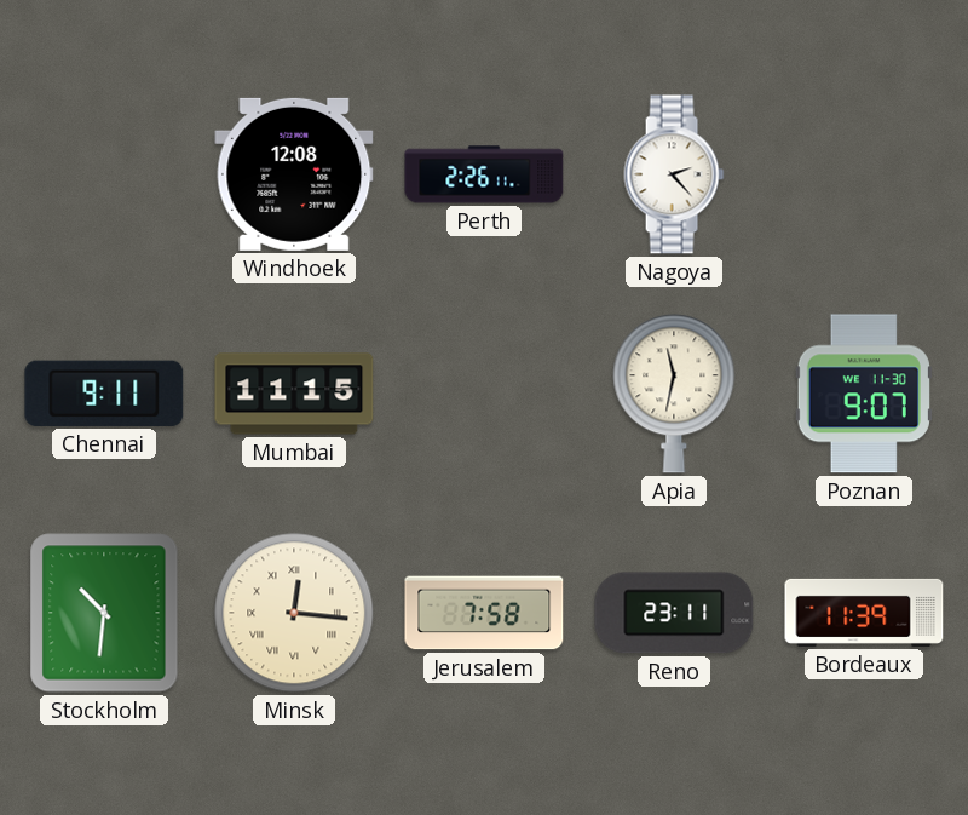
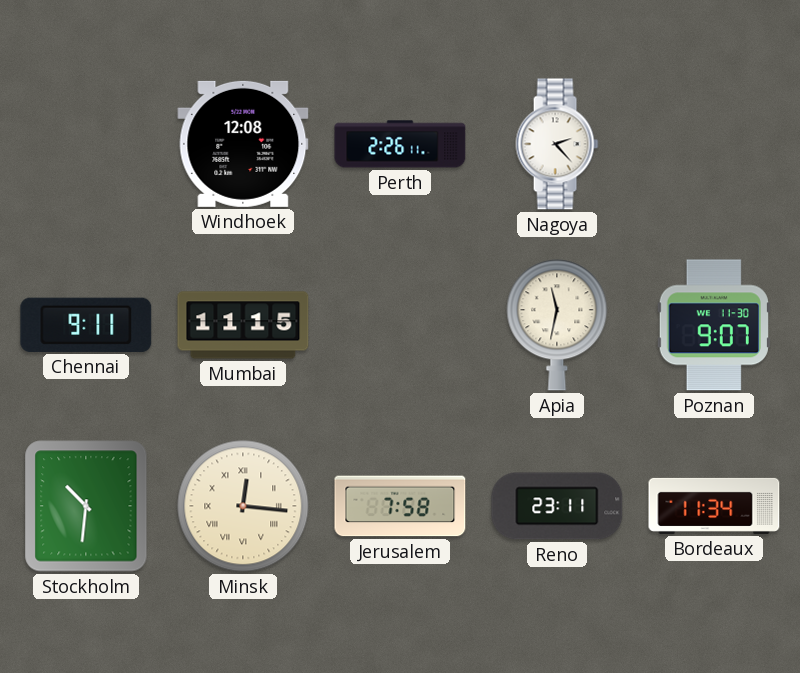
Bordeaux: 11:39 -> 11:34
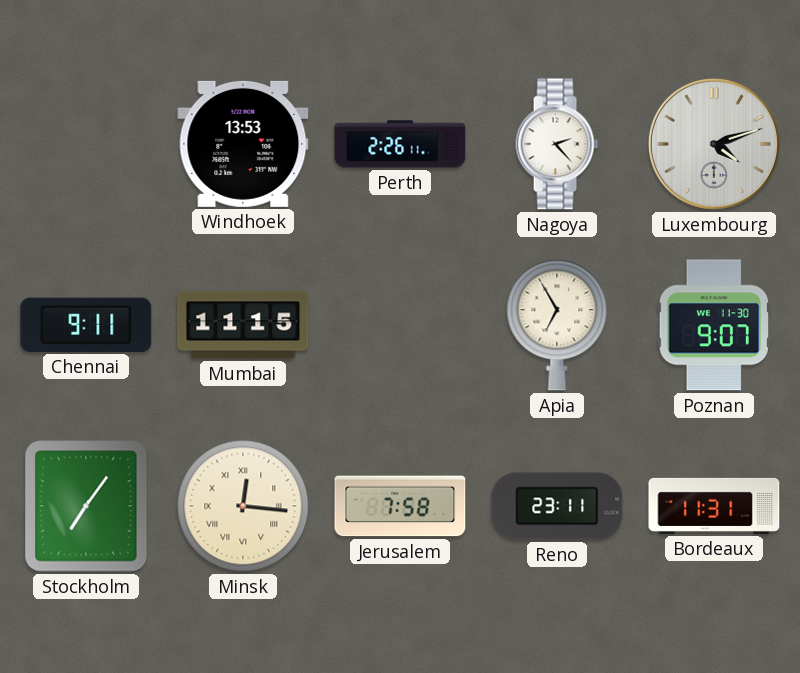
Windhoek: 12:08 -> 13:53
Luxembourg: none -> 4:12
Apia: 11:32 -> 6:55
Stockholm: 10:31 -> 7:06
Bordeaux: 11:34 -> 11:31
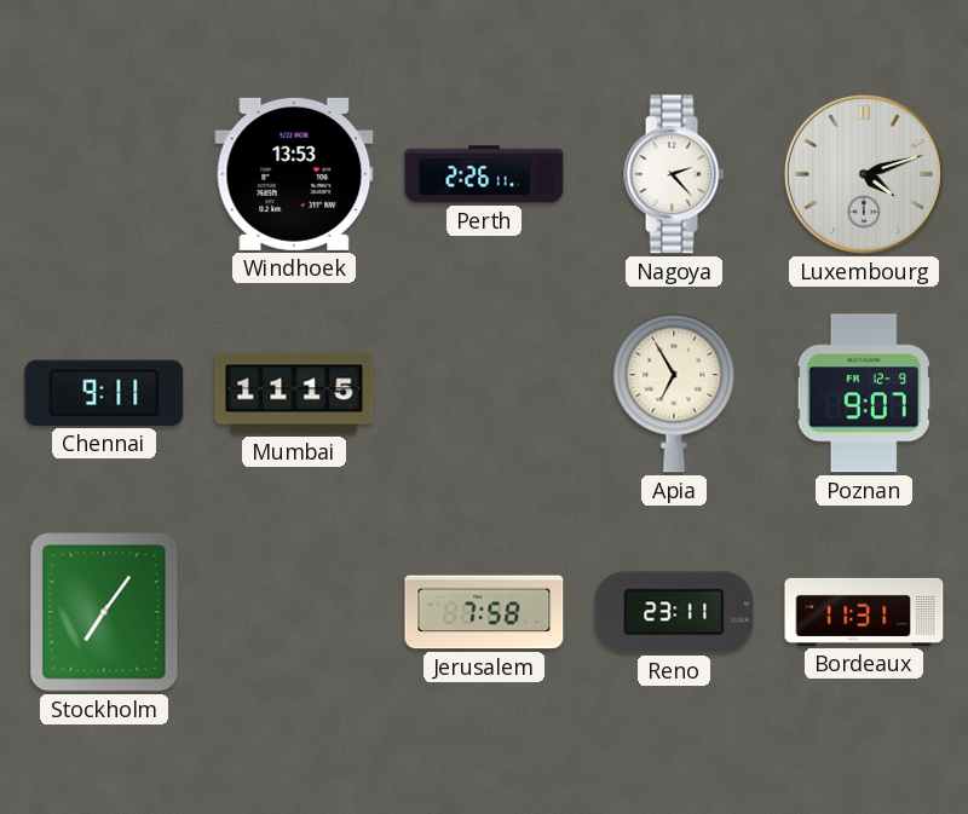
Poznan date: WE 11-30 -> FR 12-9
Minsk: 12:16 -> none
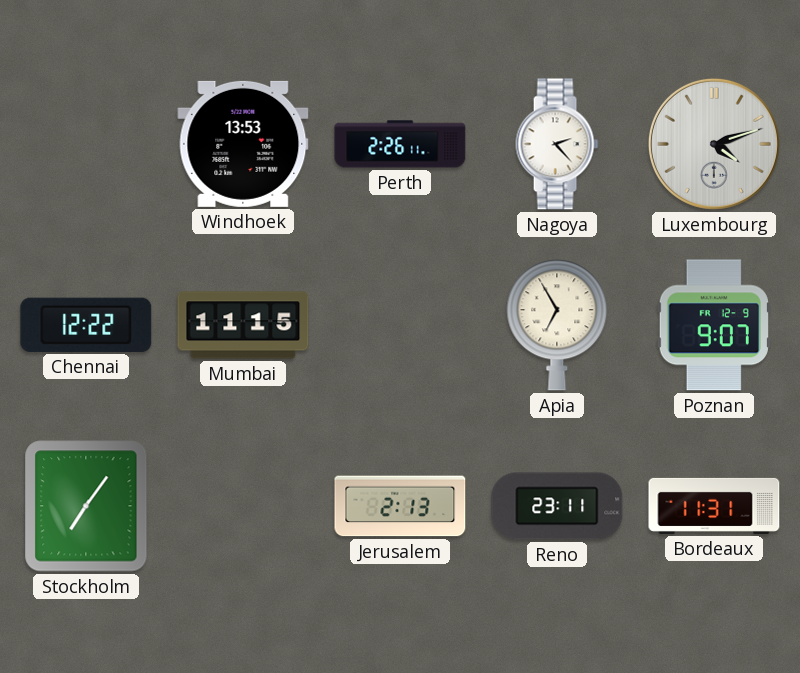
Chennai: 9:11 -> 12:22
Jerusalem: 7:58 -> 2:13
